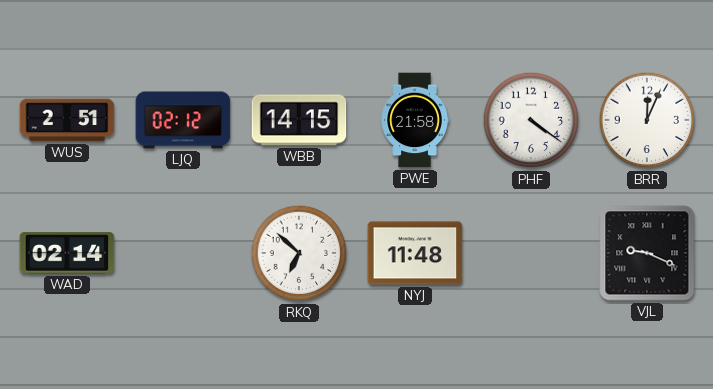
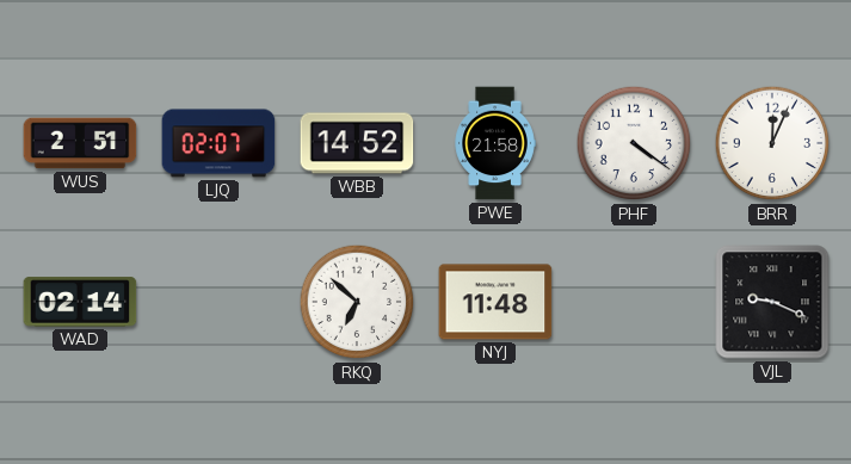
LJQ: 02:12 -> 02:07
WBB: 14:15 -> 14:52
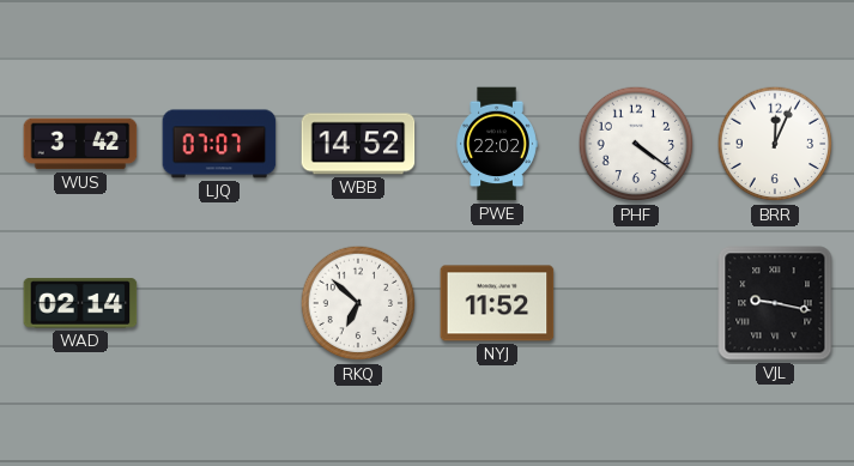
WUS: 2:51 -> 3:42
LJQ: 02:07 -> 07:07
PWE: 21:58 -> 22:02
NYJ: 11:48 -> 11:52
VJL: 9:19 -> 9:17
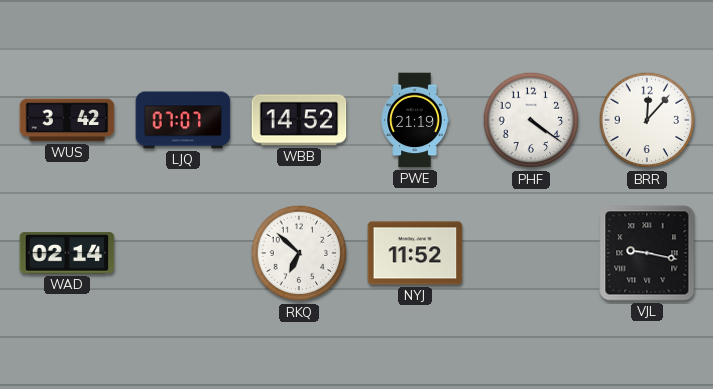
PWE: 22:02 -> 21:19
BRR: 12:04 -> 12:07
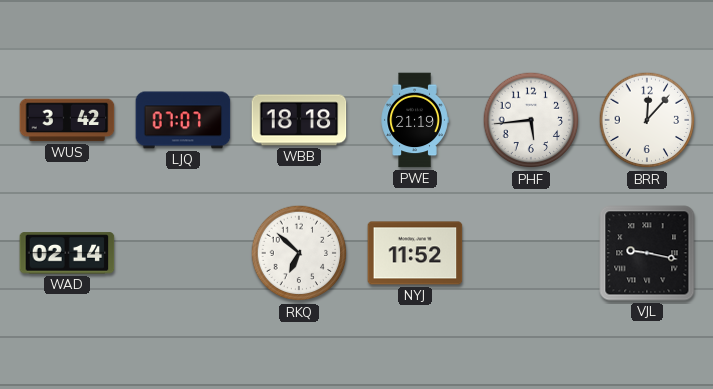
WBB: 14:52 -> 18:18
PHF: 4:21 -> 5:44
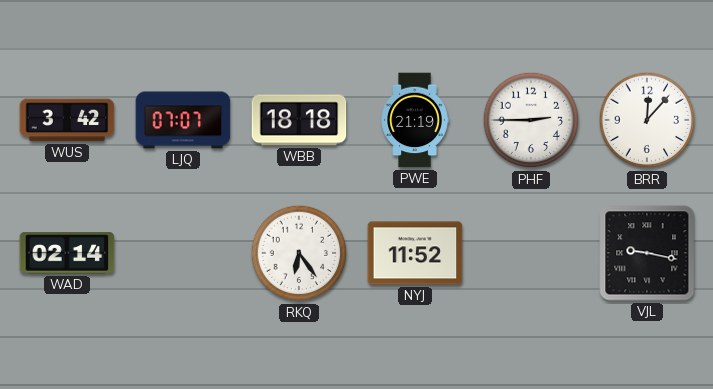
PHF: 5:44 -> 2:45
RKQ: 6:52 -> 6:24
